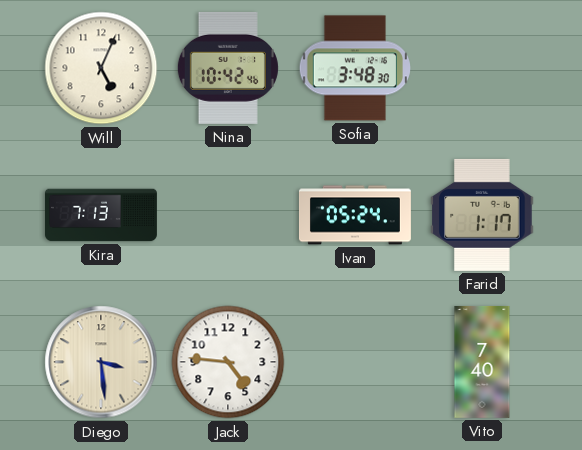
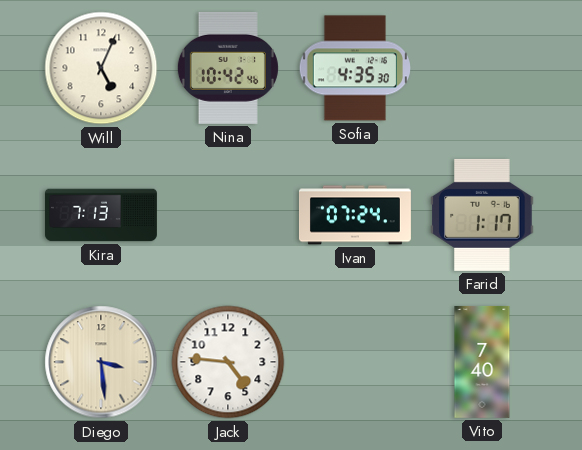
Sofia: 3:48 -> 4:35
Ivan: 05:24 -> 07:24
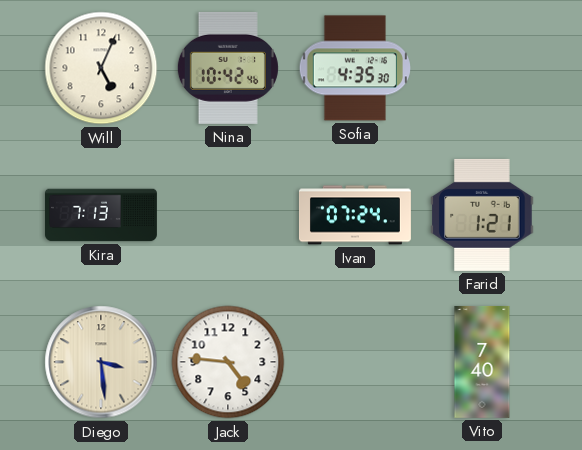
Farid: 1:17 -> 1:21
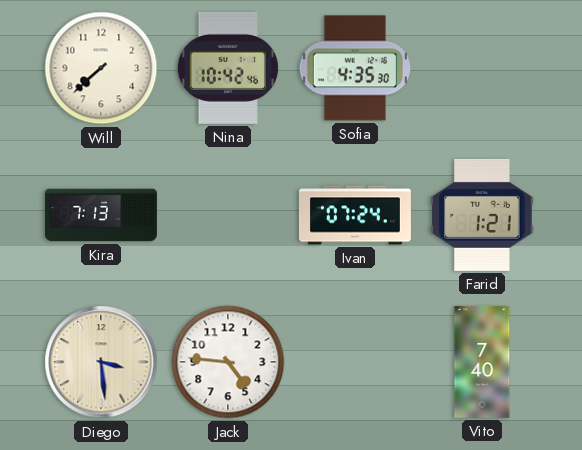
Will: 5:04 -> 7:38
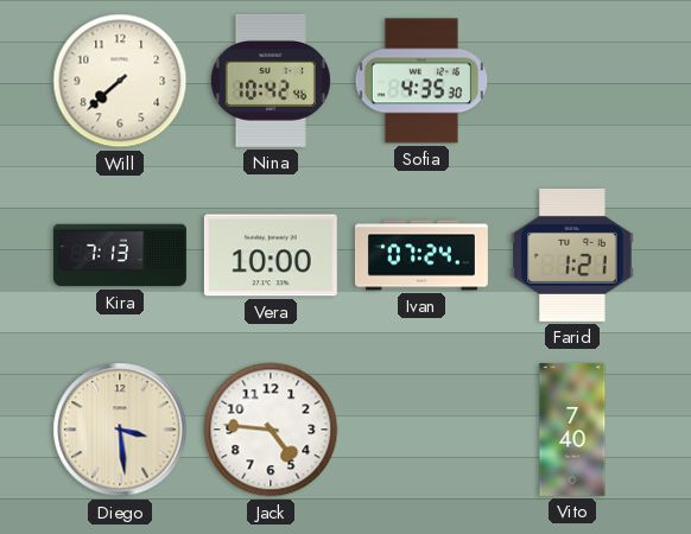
Vera: none -> 10:00
